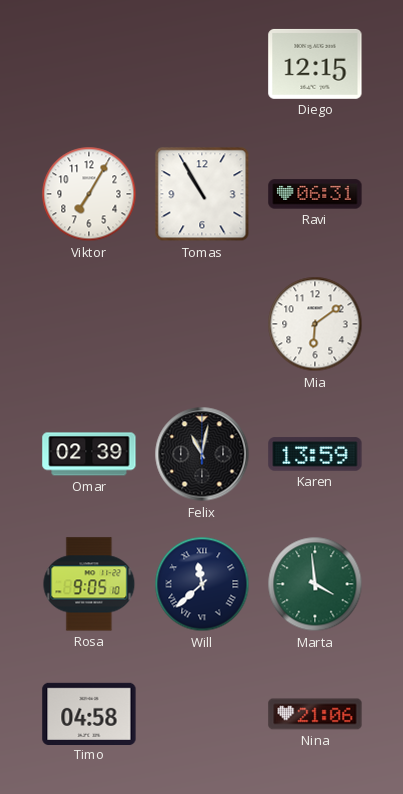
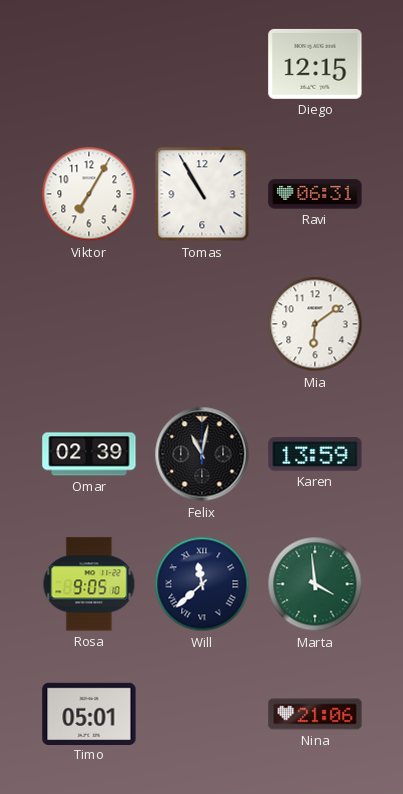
Timo: 04:58 -> 05:01
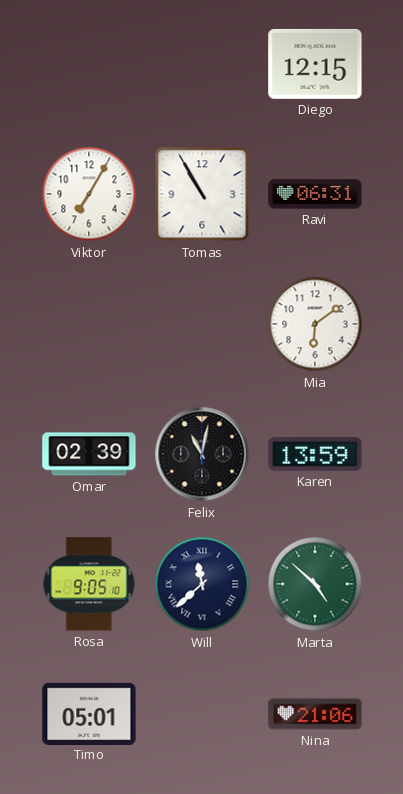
Marta: 3:59 -> 4:52
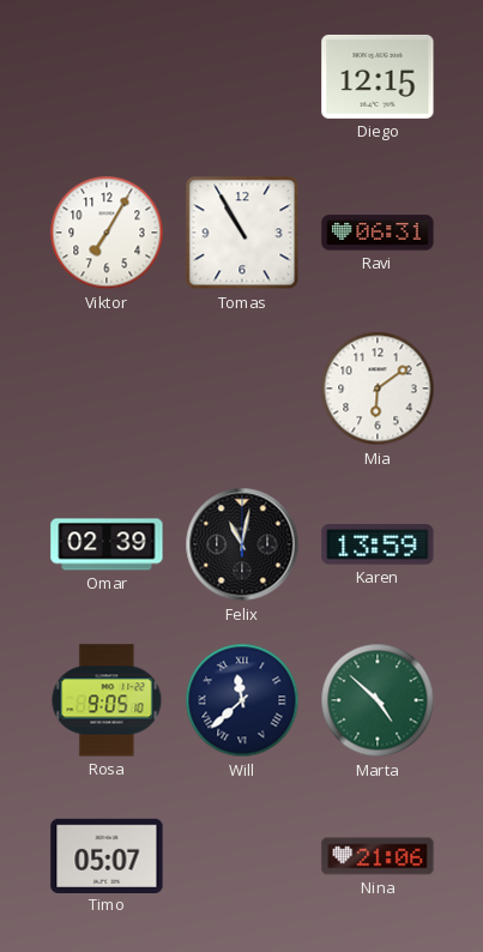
Timo: 05:01 -> 05:07
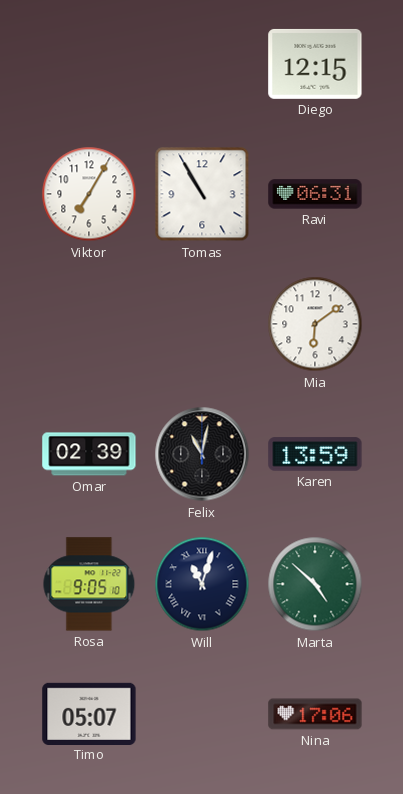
Will: 11:38 -> 11:03
Nina: 21:06 -> 17:06
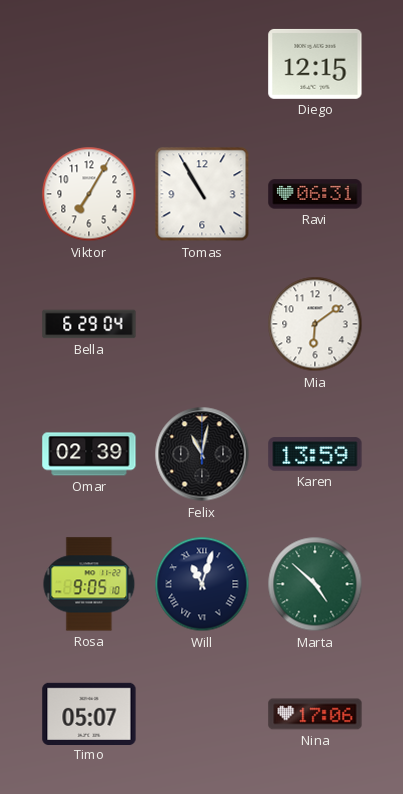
Bella: none -> 6:29
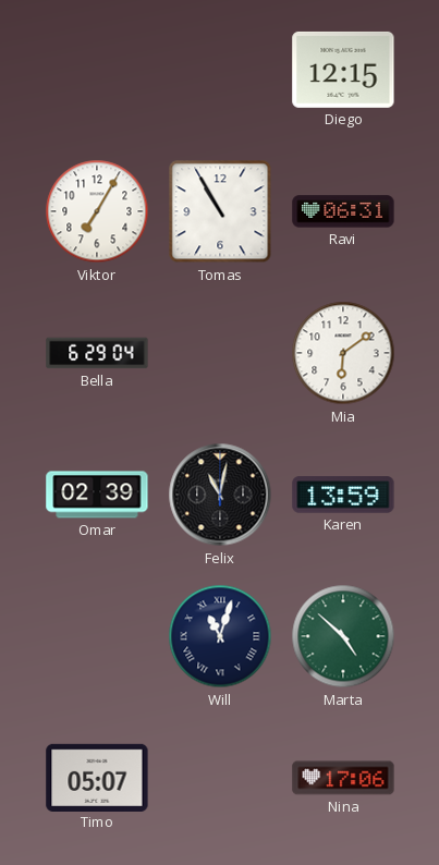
Rosa: 9:05 -> none
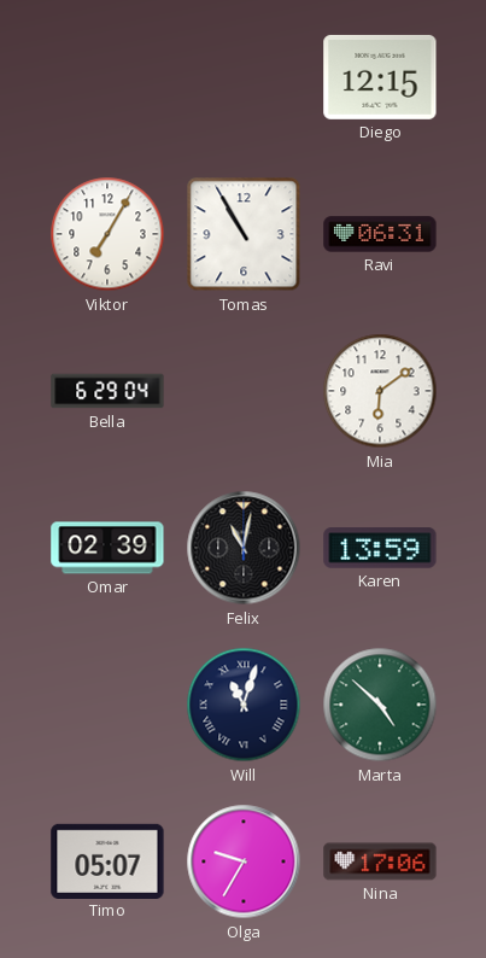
Olga: none -> 9:35
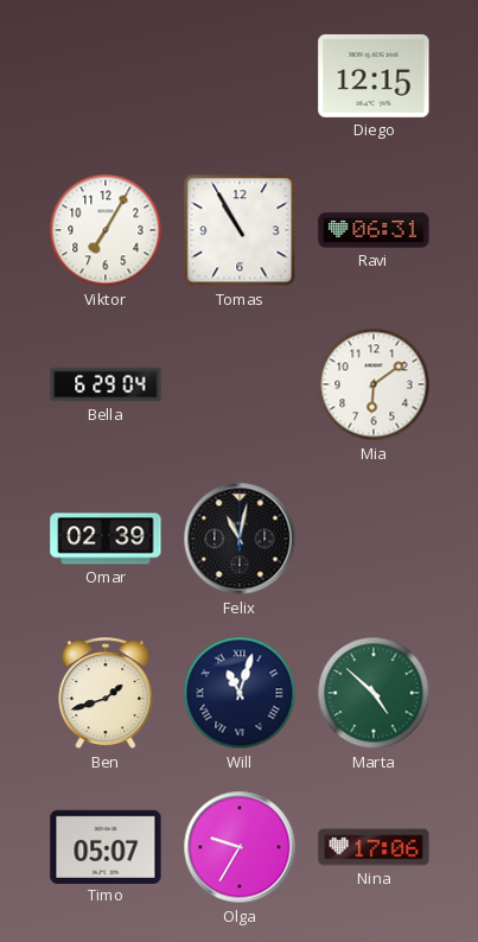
Karen: 13:59 -> none
Ben: none -> 1:42
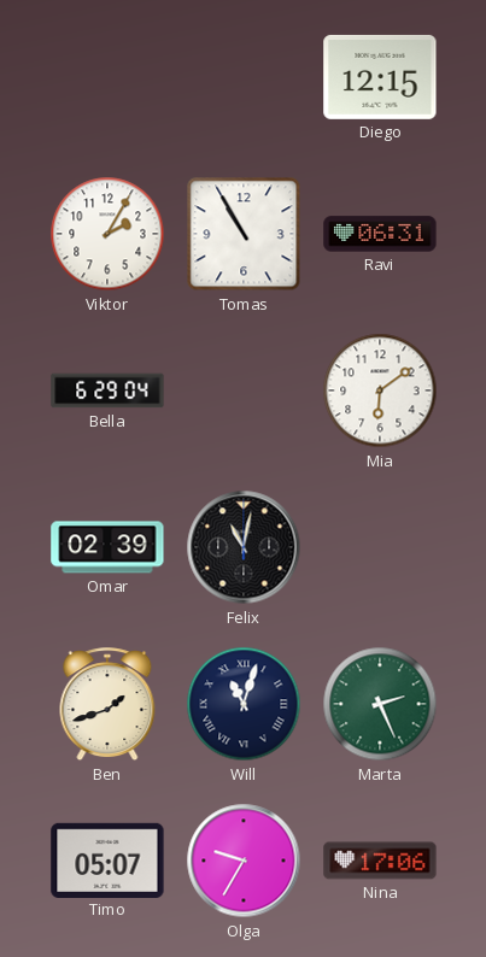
Viktor: 7:05 -> 2:05
Marta: 4:52 -> 2:26
